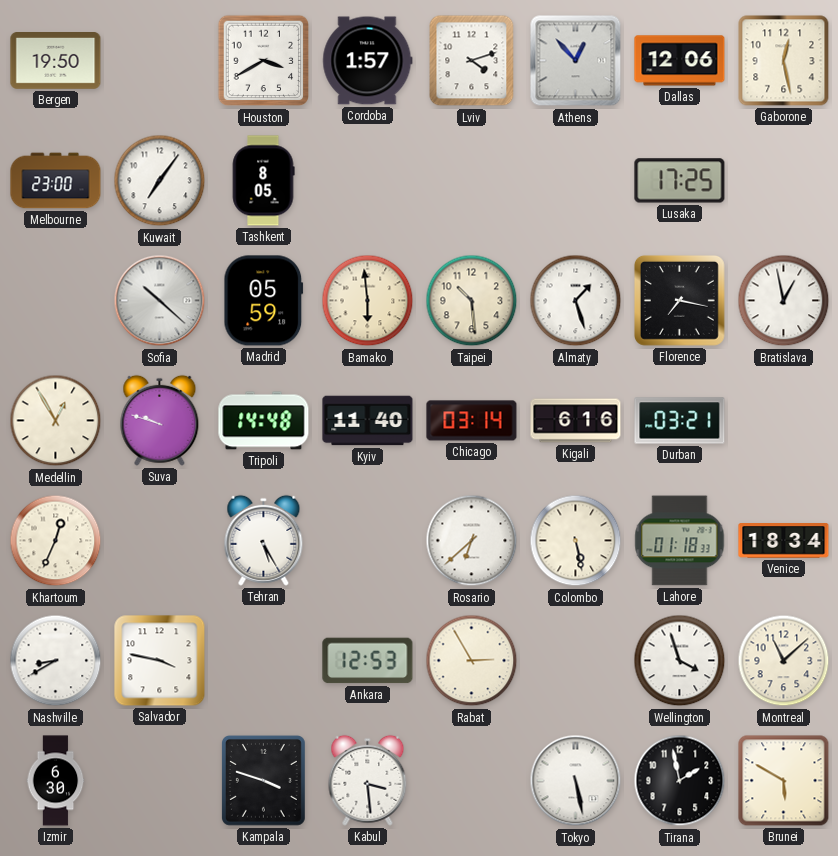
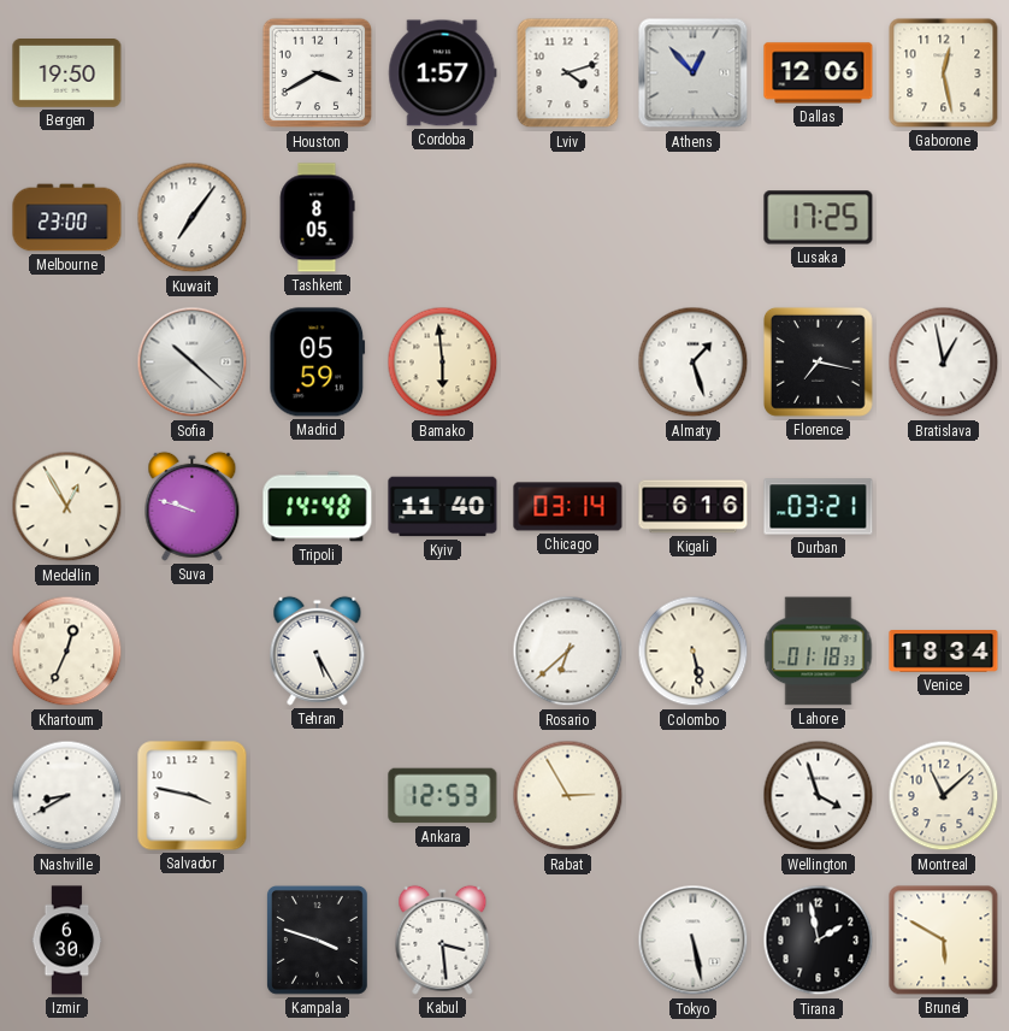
Taipei: 10:29 -> none
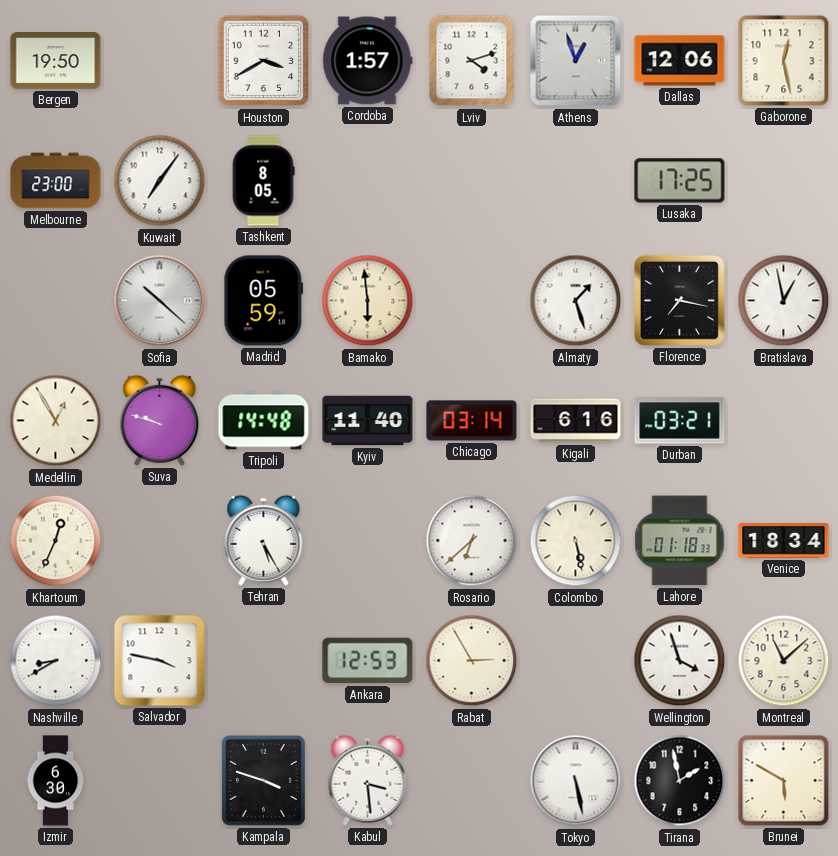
Athens: 12:53 -> 12:57
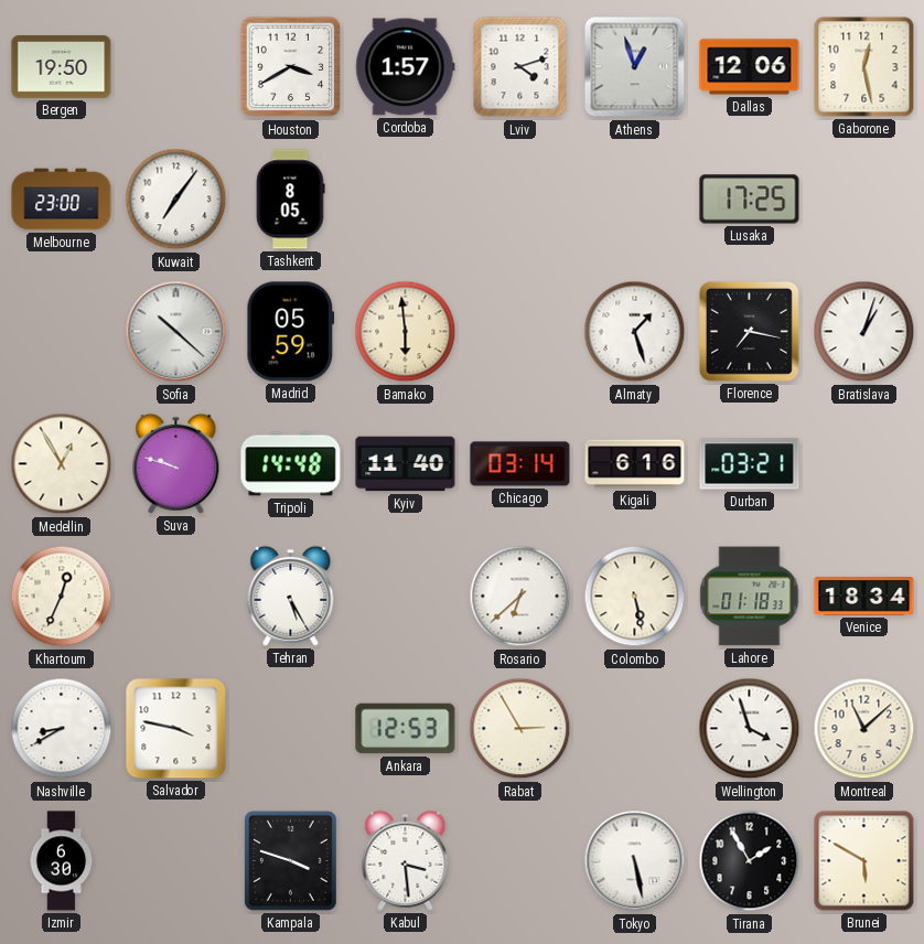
Bratislava: 12:58 -> 1:03
Tirana: 1:58 -> 1:55
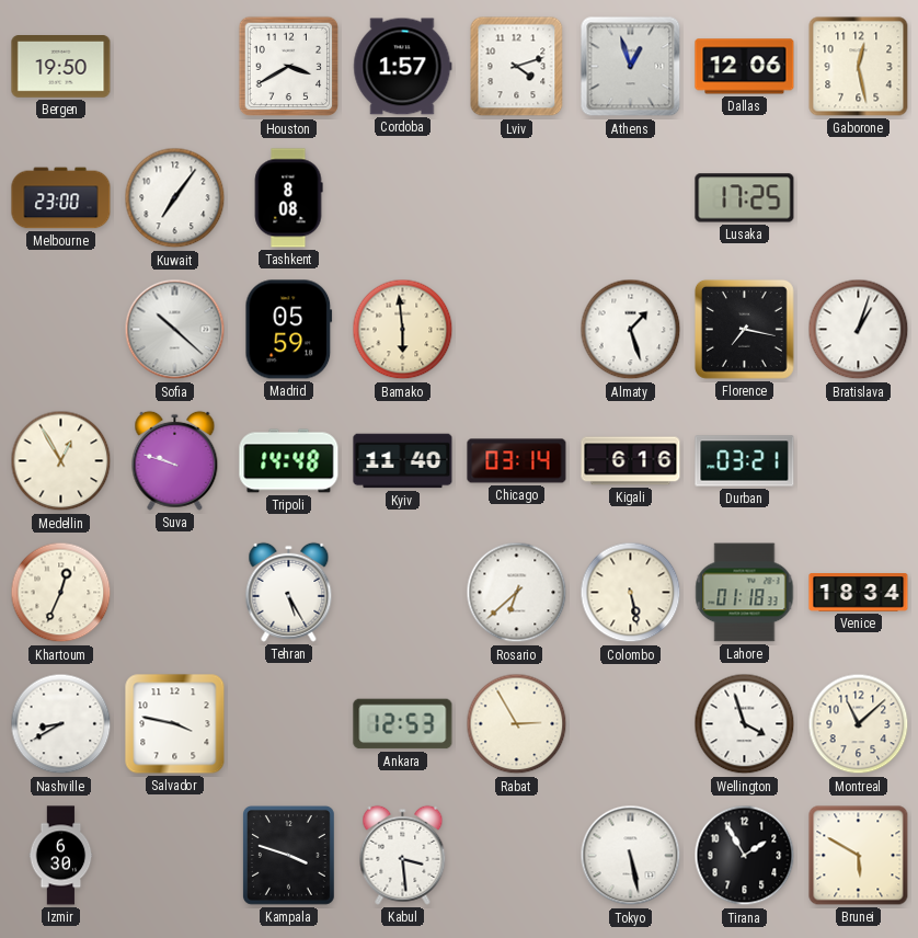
Tashkent: 8:05 -> 8:08
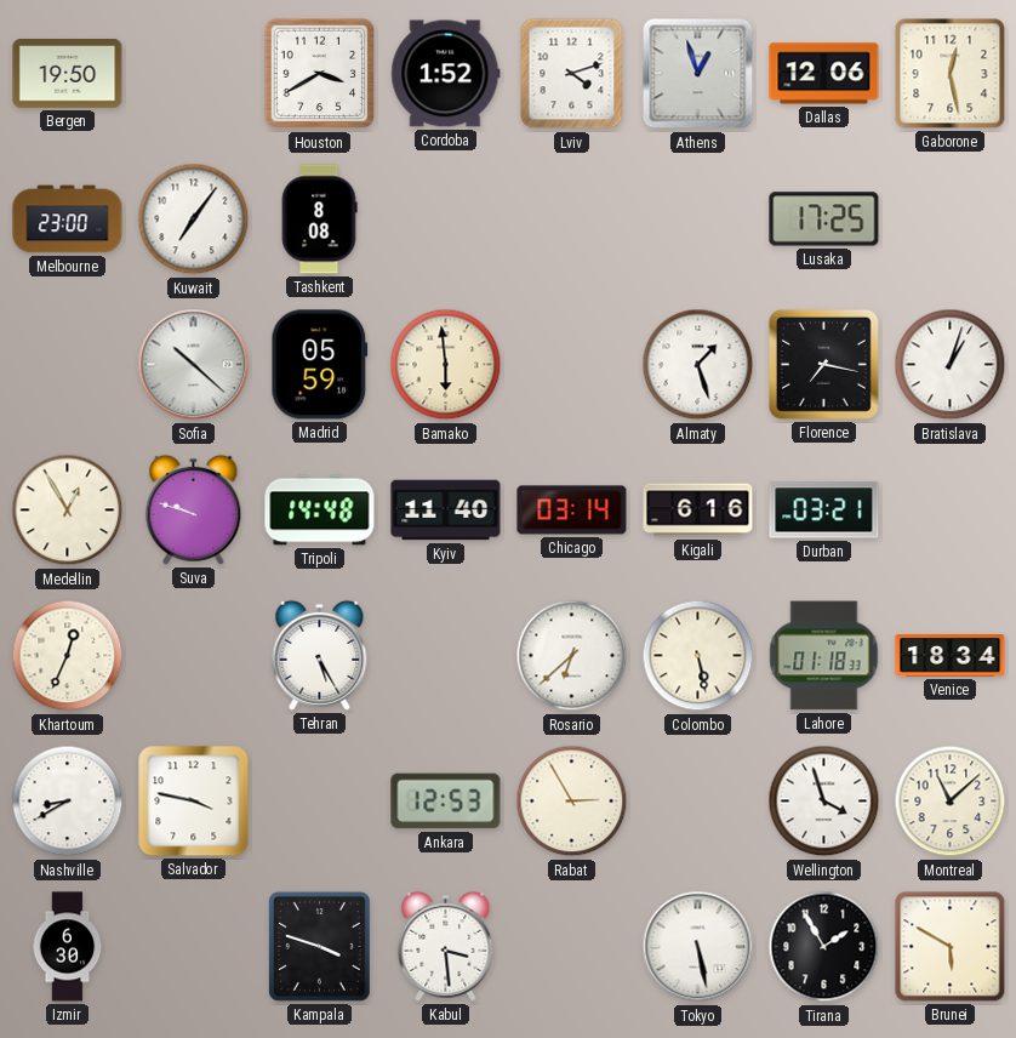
Cordoba: 1:57 -> 1:52
